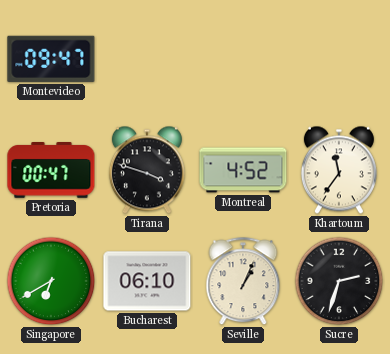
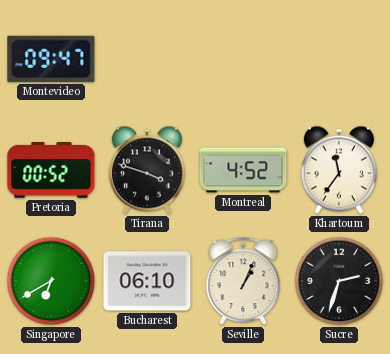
Pretoria: 00:47 -> 00:52
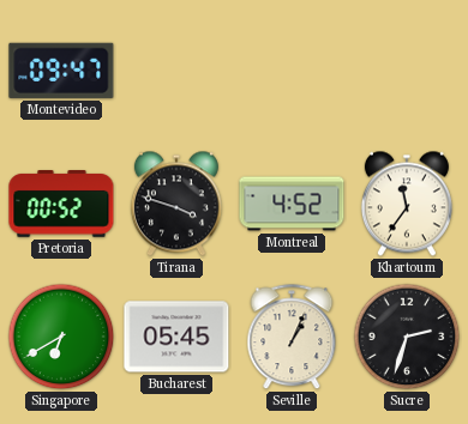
Bucharest: 06:10 -> 05:45
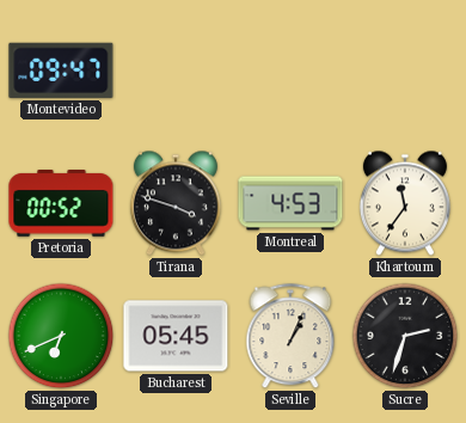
Montreal: 4:52 -> 4:53
Singapore: 6:40 -> 6:41
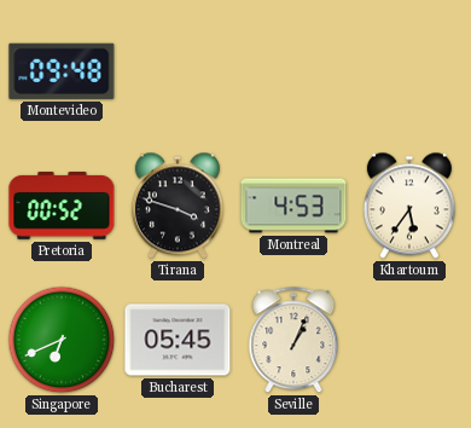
Montevideo: 09:47 -> 09:48
Khartoum: 11:36 -> 5:36
Sucre: 2:33 -> none
